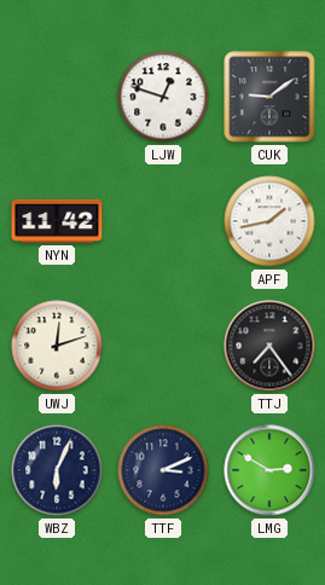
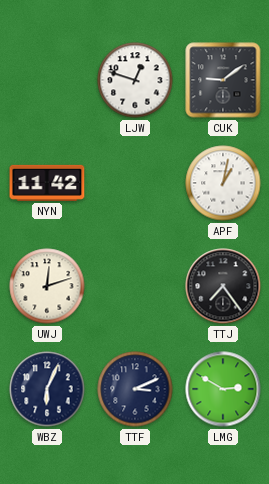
APF: 1:43 -> 1:02
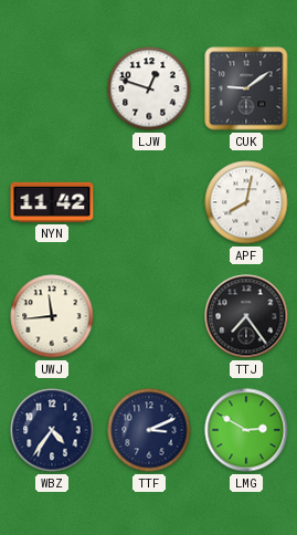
APF: 1:02 -> 8:02
UWJ: 12:12 -> 11:44
WBZ: 6:04 -> 4:36
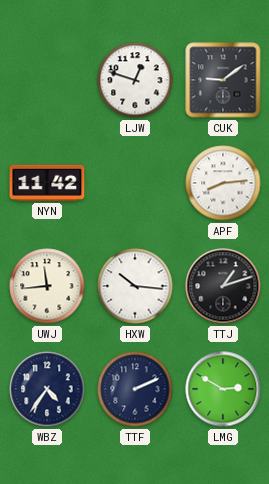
APF: 8:02 -> 8:14
HXW: none -> 10:16
TTJ: 7:24 -> 1:12
TTF: 3:11 -> 2:11
